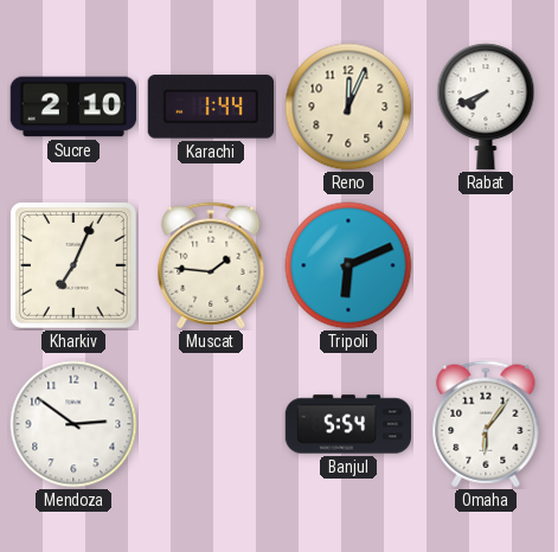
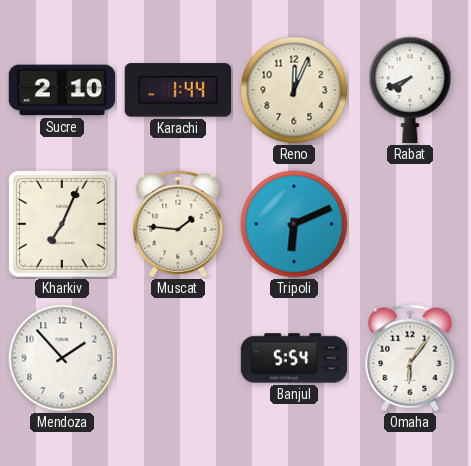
Mendoza: 2:51 -> 1:53
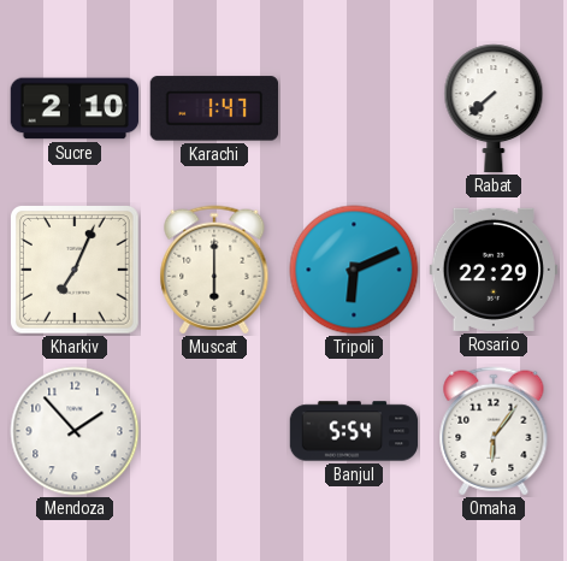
Karachi: 1:44 -> 1:47
Reno: 12:04 -> none
Rabat: 7:41 -> 7:38
Muscat: 1:46 -> 6:00
Rosario: none -> 22:29
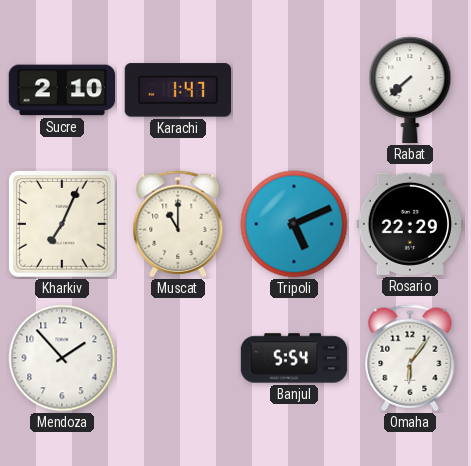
Muscat: 6:00 -> 11:00
Tripoli: 6:11 -> 5:11
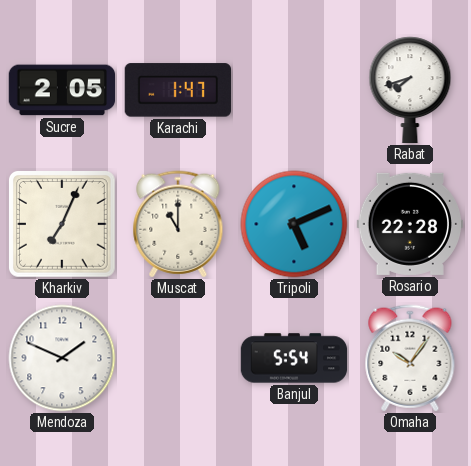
Sucre: 2:10 -> 2:05
Rabat: 7:38 -> 7:42
Rosario: 22:29 -> 22:28
Mendoza: 1:53 -> 1:49
Omaha: 6:06 -> 10:06
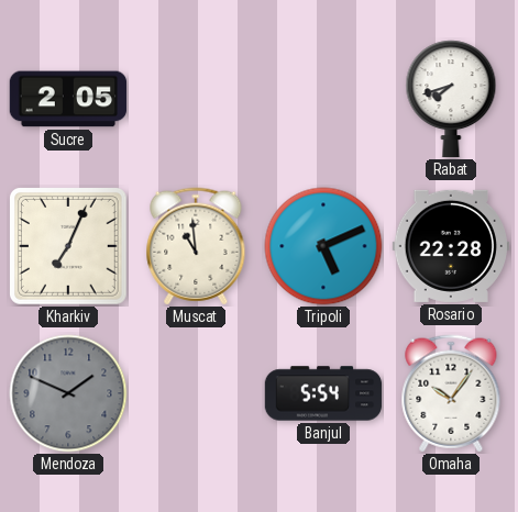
Karachi: 1:47 -> none
Muscat: 11:00 -> 10:59
Mendoza dial: white -> grey
